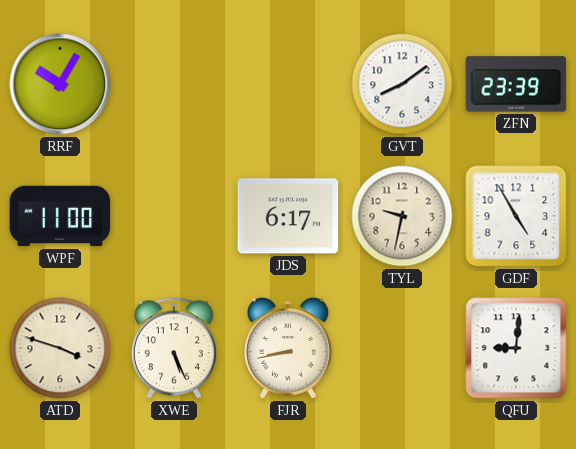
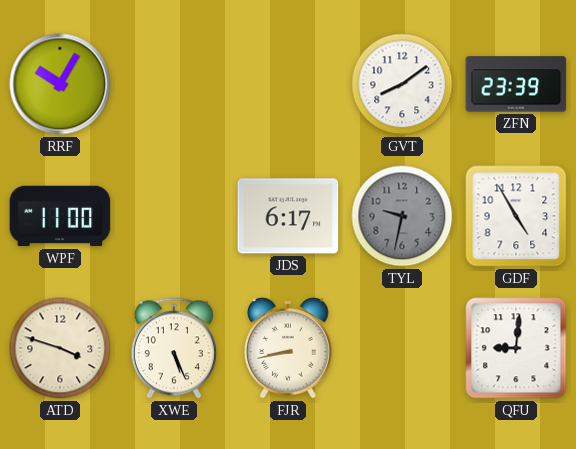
TYL dial: cream -> grey
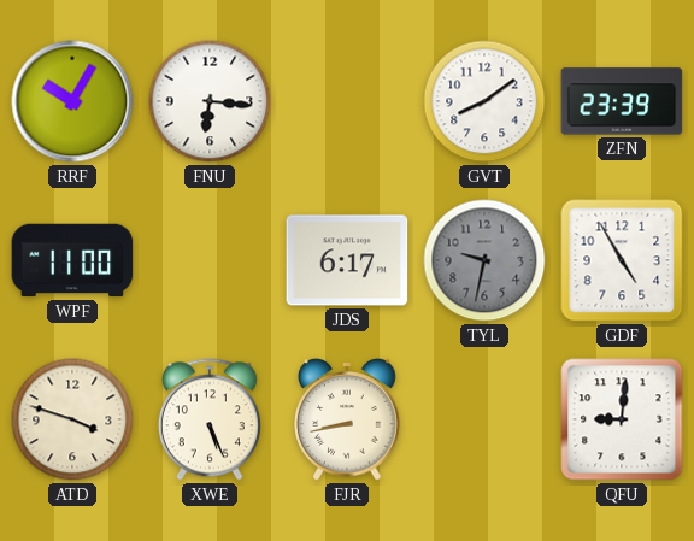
FNU: none -> 6:16
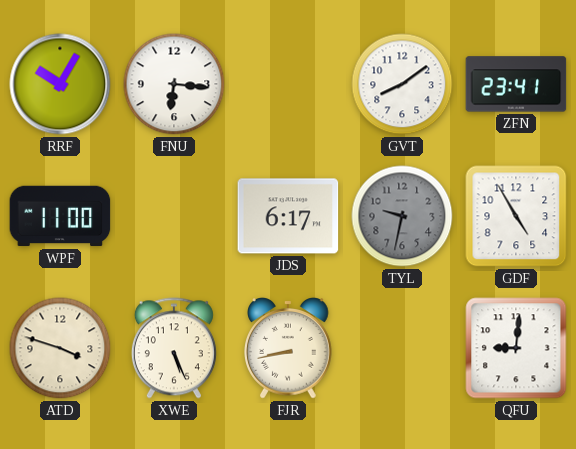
ZFN: 23:39 -> 23:41
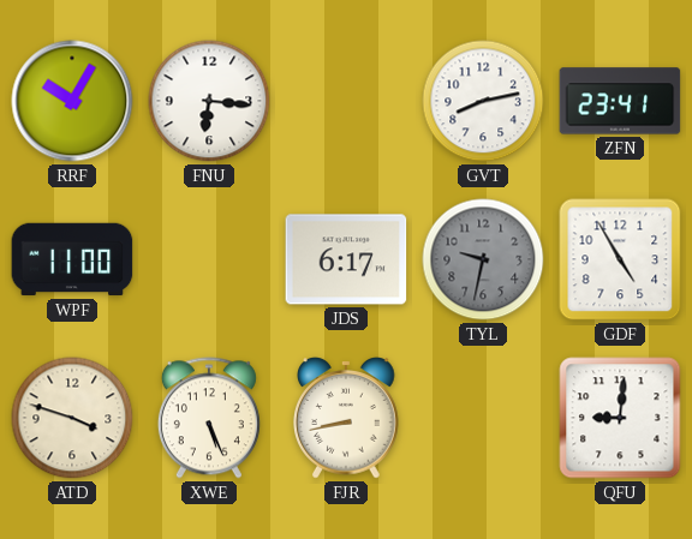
GVT: 8:09 -> 8:13
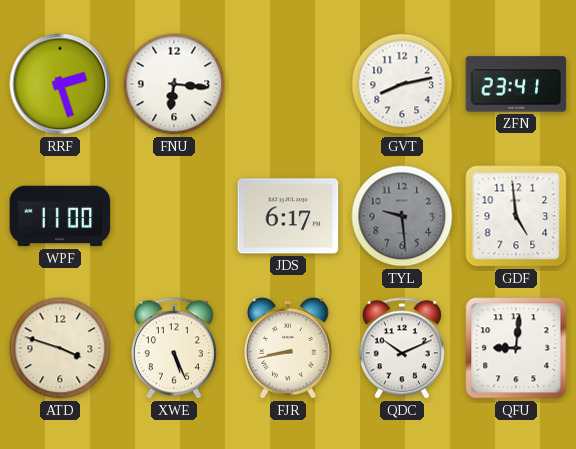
RRF: 10:05 -> 2:27
TYL: 9:32 -> 9:29
GDF: 4:55 -> 4:59
QDC: none -> 10:11
